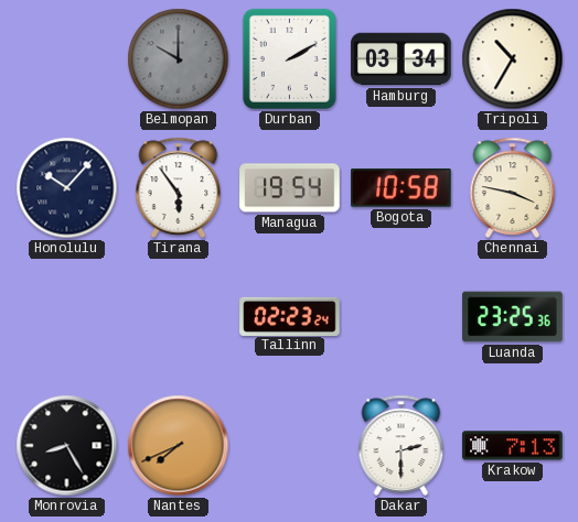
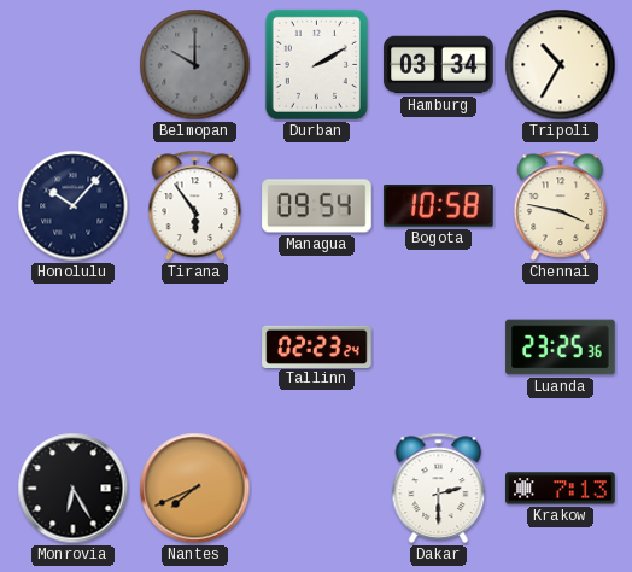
Managua: 19:54 -> 09:54
Monrovia: 8:25 -> 6:25
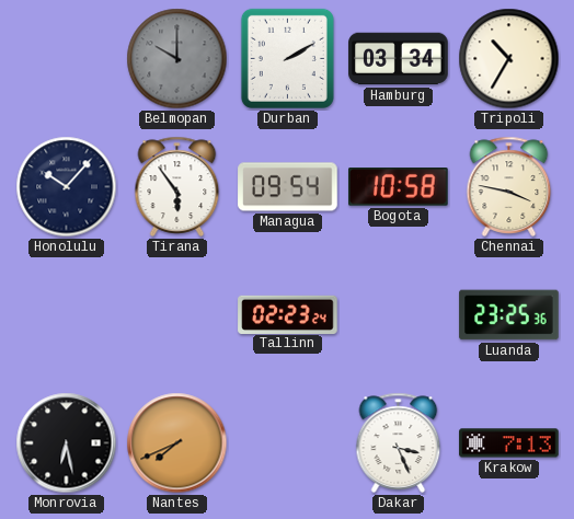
Monrovia: 6:25 -> 6:28
Dakar: 2:30 -> 3:26
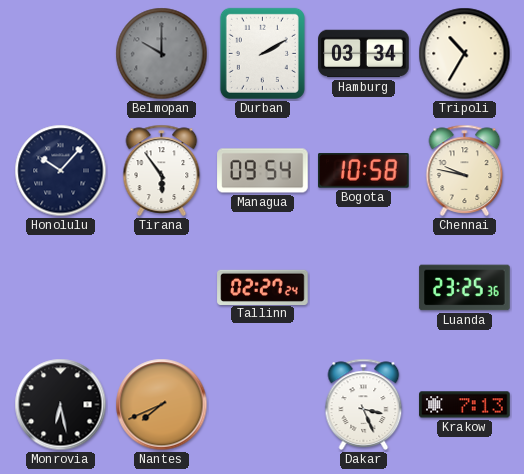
Chennai: 3:47 -> 9:47
Tallinn: 02:23 -> 02:27
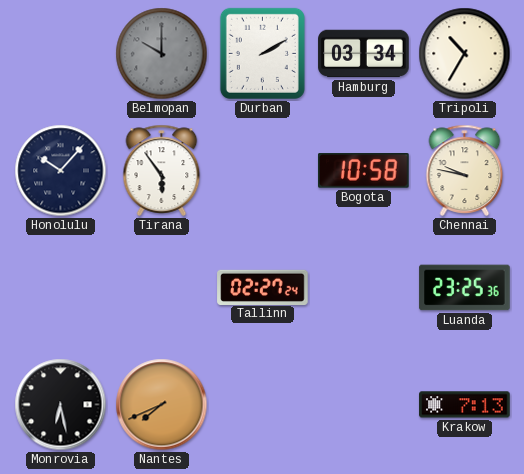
Managua: 09:54 -> none
Dakar: 3:26 -> none
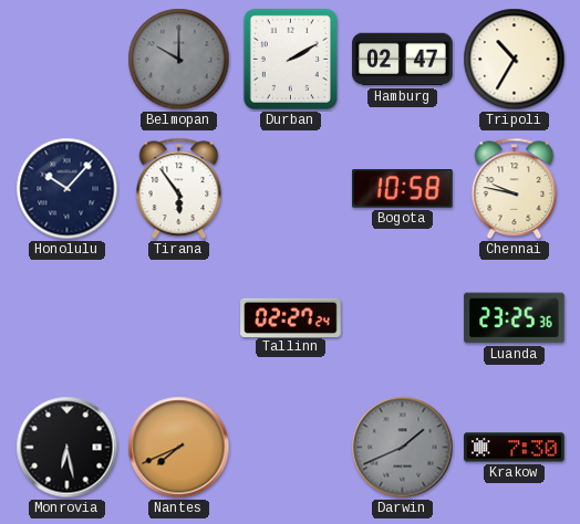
Hamburg: 03:34 -> 02:47
Darwin: none -> 1:41
Krakow: 7:13 -> 7:30
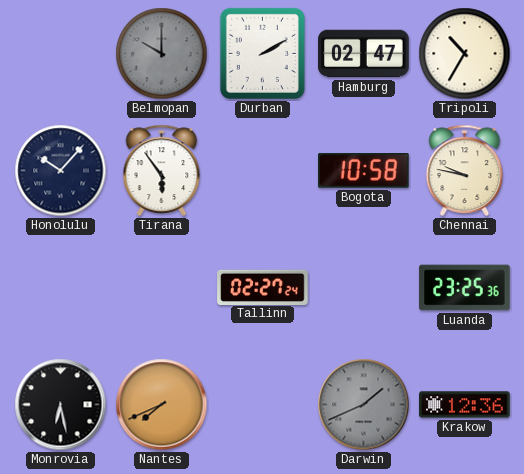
Krakow: 7:30 -> 12:36
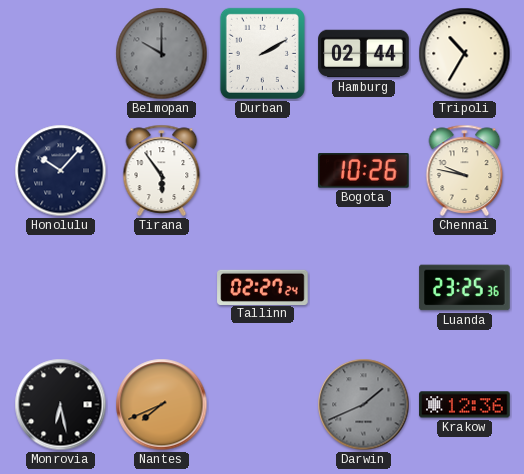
Hamburg: 02:47 -> 02:44
Bogota: 10:58 -> 10:26
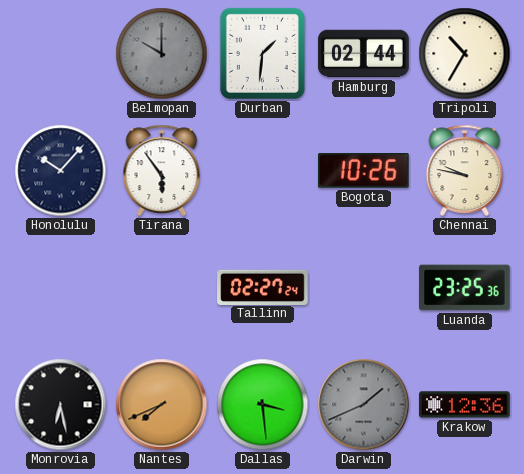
Durban: 2:10 -> 1:31
Dallas: none -> 3:29
